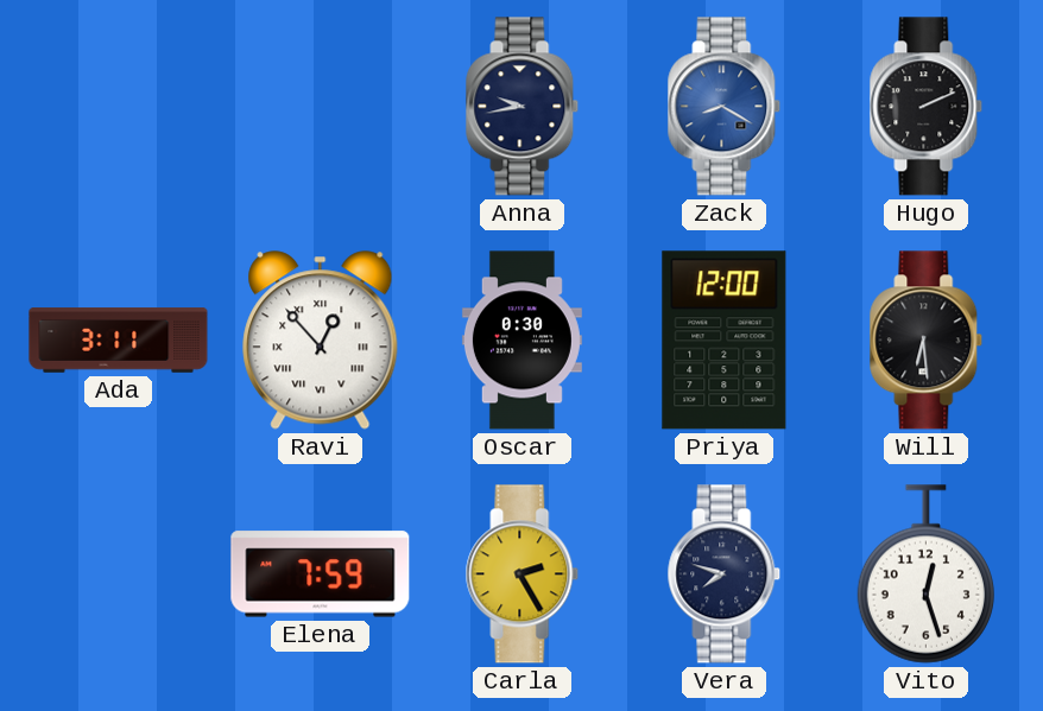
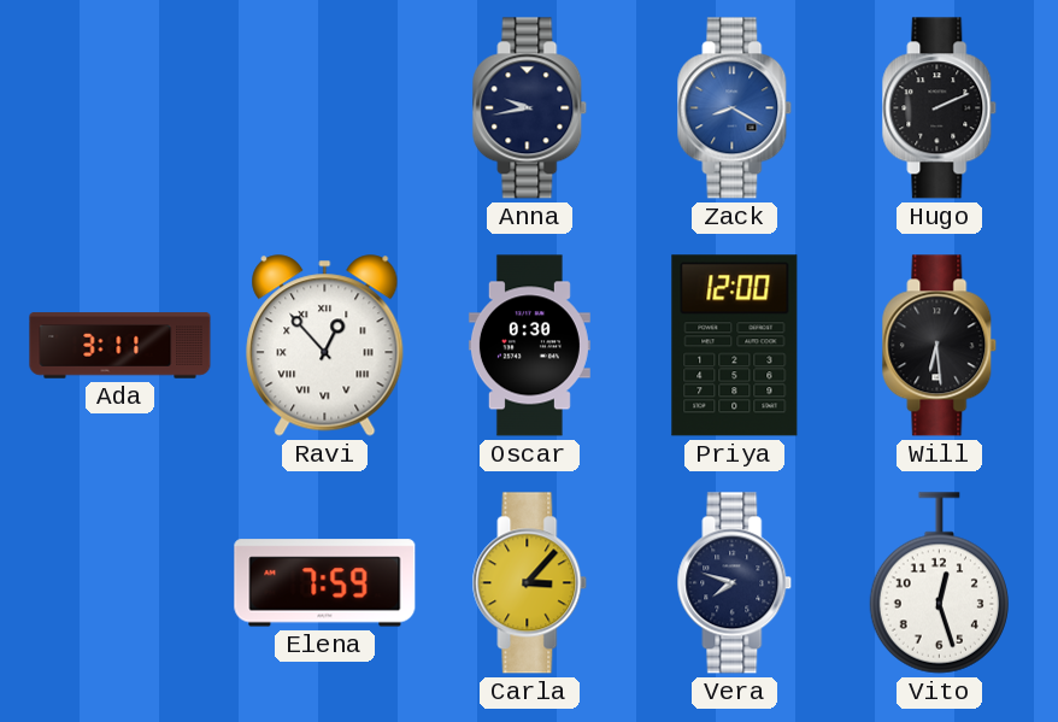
Carla: 2:25 -> 3:07
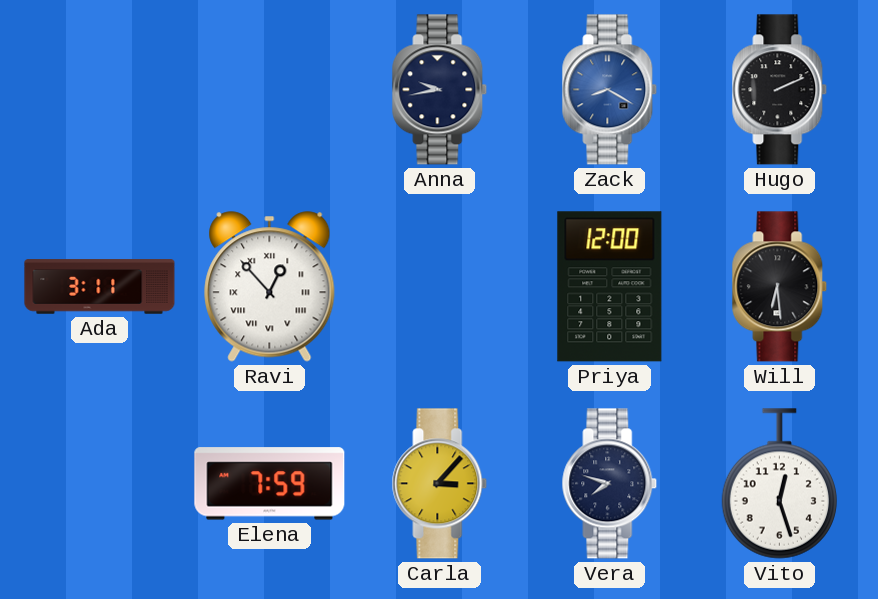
Oscar: 0:30 -> none
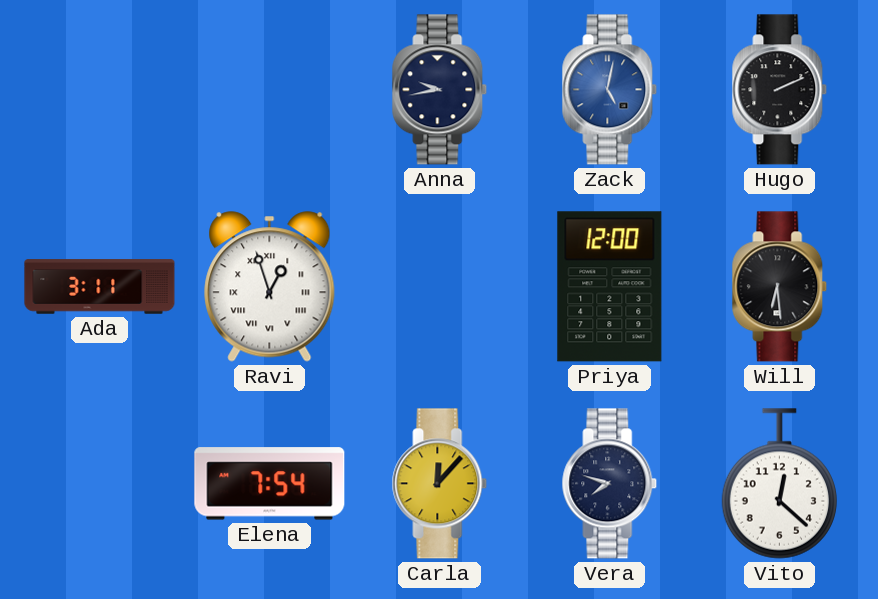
Zack: 8:20 -> 5:02
Ravi: 12:53 -> 12:57
Elena: 7:59 -> 7:54
Carla: 3:07 -> 12:07
Vito: 12:27 -> 12:22
